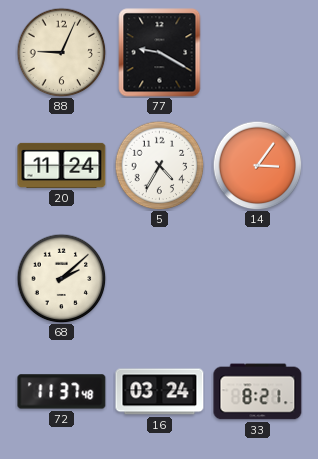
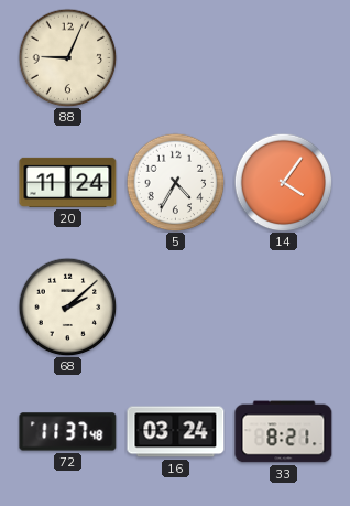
77: 9:20 -> none
14: 3:06 -> 4:06
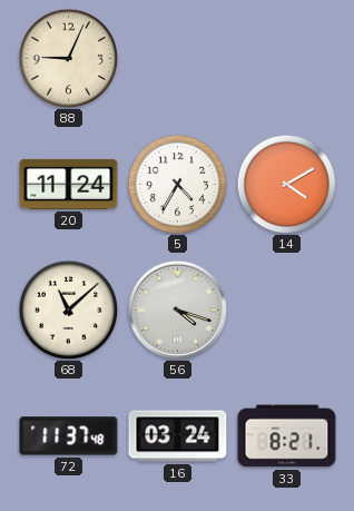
14: 4:06 -> 4:10
68: 2:08 -> 11:08
56: none -> 4:18
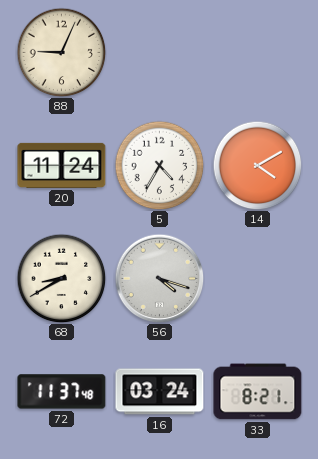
68: 11:08 -> 8:40
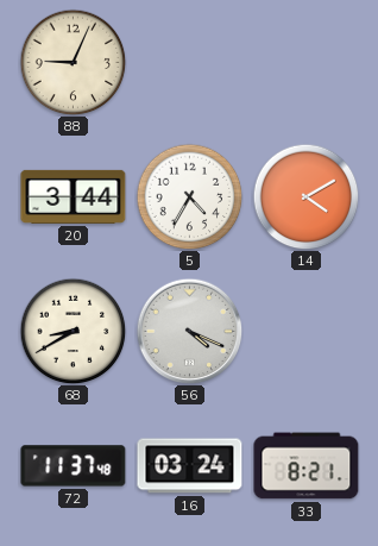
20: 11:24 -> 3:44
56: 4:18 -> 4:19
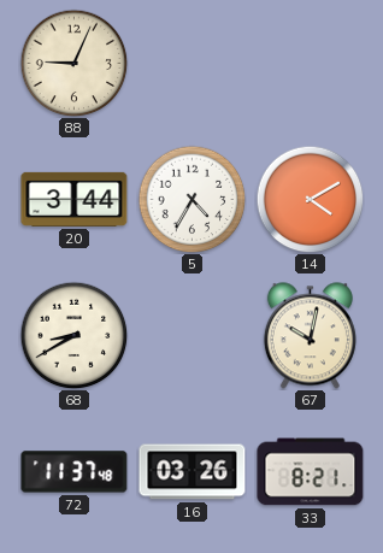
56: 4:19 -> none
67: none -> 10:02
16: 03:24 -> 03:26
